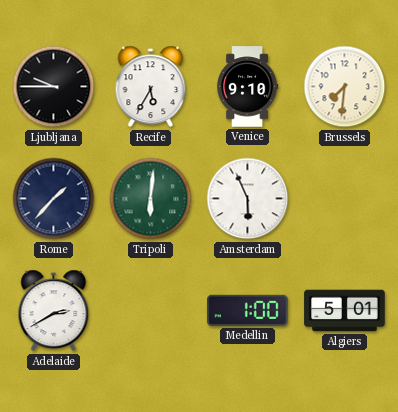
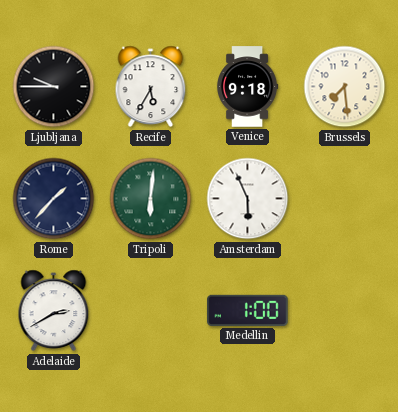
Venice: 9:10 -> 9:18
Brussels: 7:31 -> 7:29
Algiers: 5:01 -> none
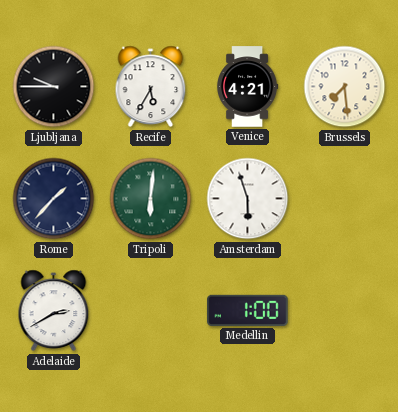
Venice: 9:18 -> 4:21
Amsterdam: 5:56 -> 5:57
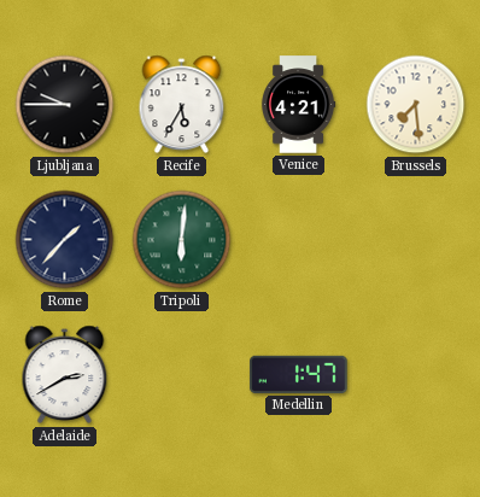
Amsterdam: 5:57 -> none
Medellin: 1:00 -> 1:47
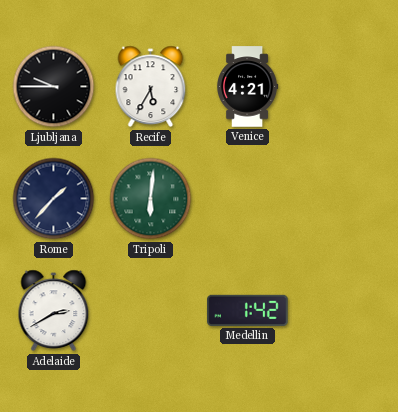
Brussels: 7:29 -> none
Medellin: 1:47 -> 1:42
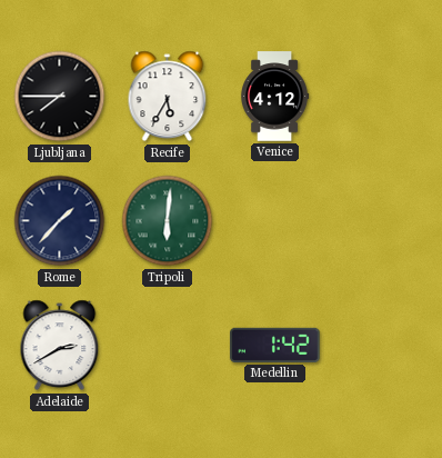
Ljubljana: 9:45 -> 7:45
Venice: 4:21 -> 4:12
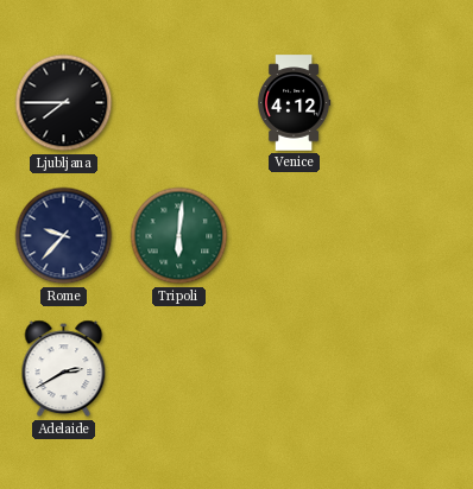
Recife: 5:35 -> none
Rome: 1:37 -> 9:37
Medellin: 1:42 -> none
